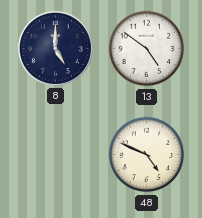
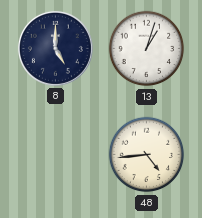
13: 4:51 -> 1:03
48: 4:49 -> 4:44
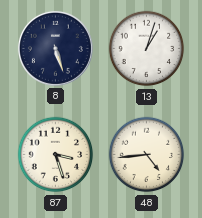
8: 5:00 -> 5:27
87: none -> 3:27
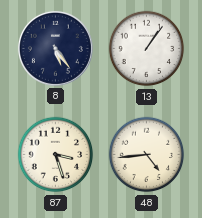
8: 5:27 -> 5:24
13: 1:03 -> 1:06
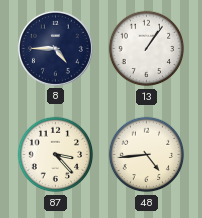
8: 5:24 -> 4:45
87: 3:27 -> 3:23
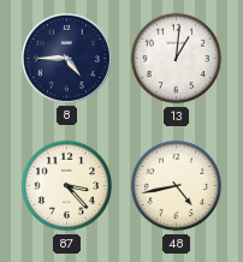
13: 1:06 -> 1:01
48: 4:44 -> 4:43
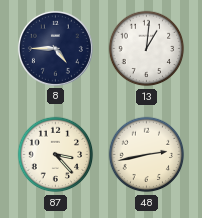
48: 4:43 -> 2:43
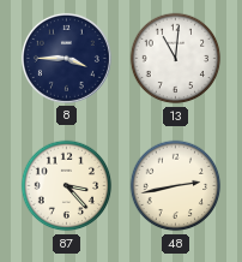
8: 4:45 -> 3:45
13: 1:01 -> 11:01
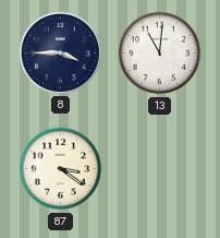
87: 3:23 -> 3:21
48: 2:43 -> none
